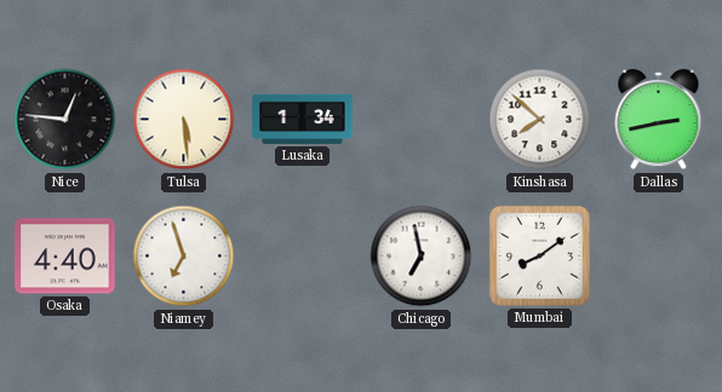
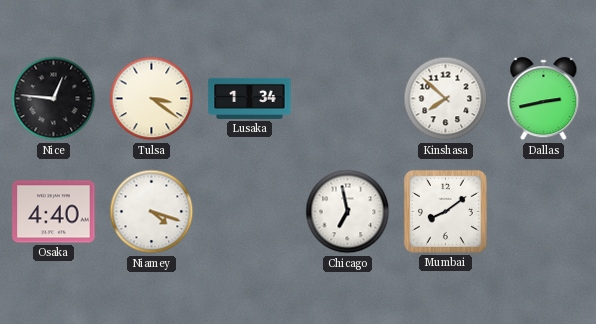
Tulsa: 5:29 -> 3:21
Niamey: 6:57 -> 4:18
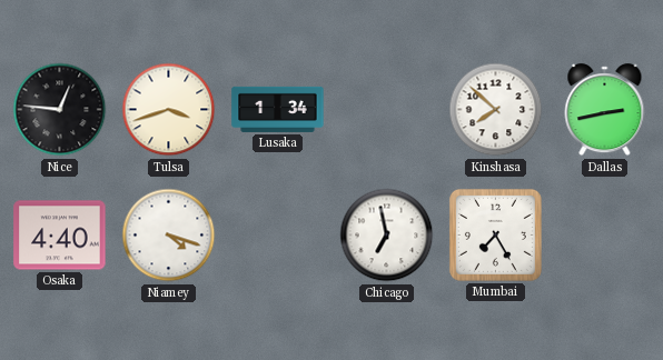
Tulsa: 3:21 -> 3:42
Mumbai: 8:09 -> 7:25
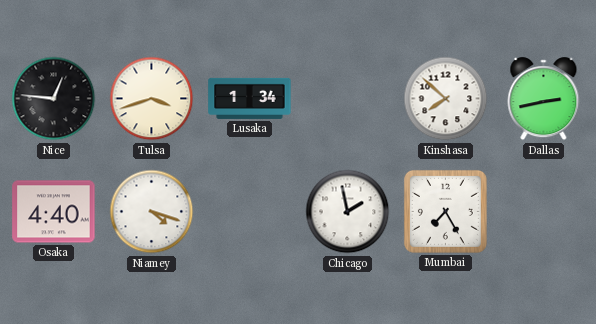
Chicago: 6:58 -> 1:58
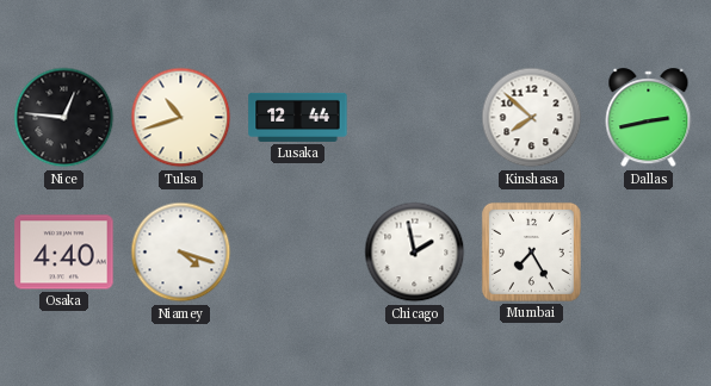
Tulsa: 3:42 -> 10:42
Lusaka: 1:34 -> 12:44
